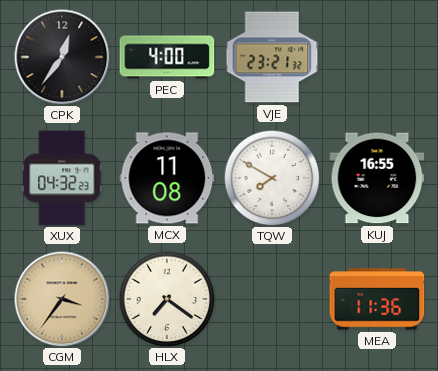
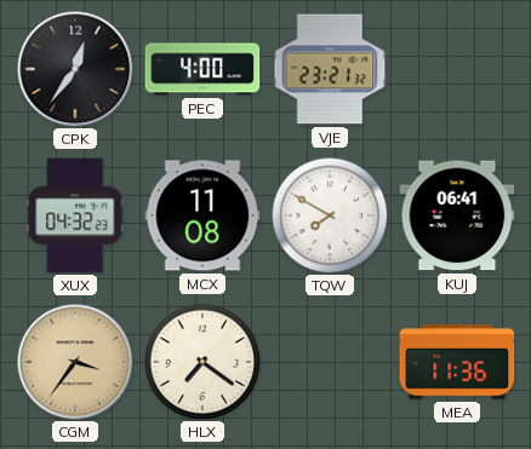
KUJ: 16:55 -> 06:41
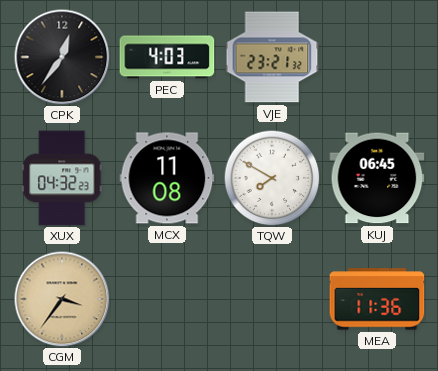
PEC: 4:00 -> 4:03
KUJ: 06:41 -> 06:45
HLX: 7:21 -> none
